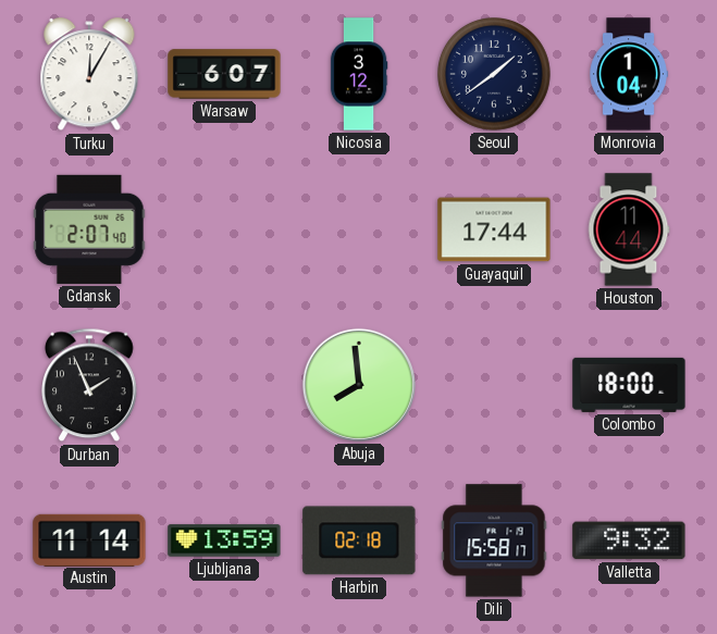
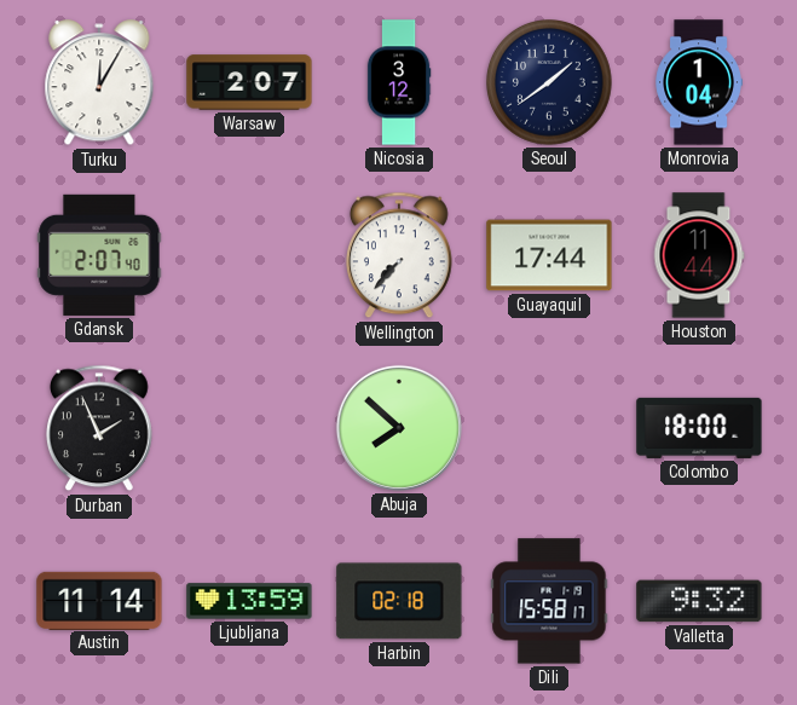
Warsaw: 6:07 -> 2:07
Wellington: none -> 7:37
Abuja: 7:59 -> 7:52
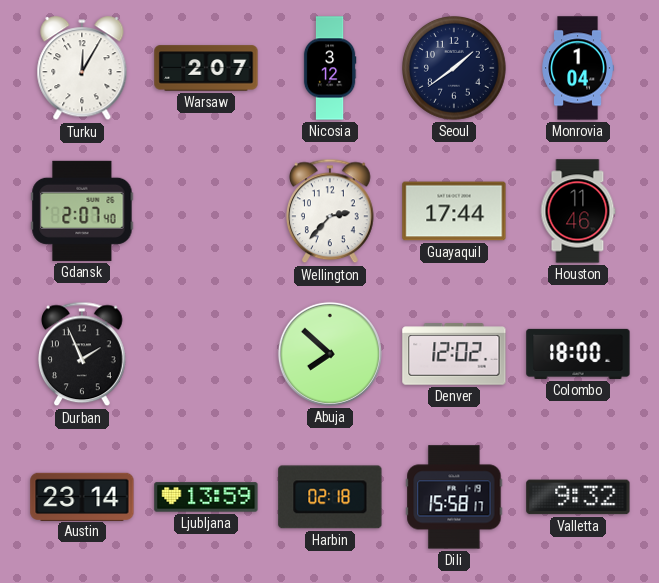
Wellington: 7:37 -> 2:37
Houston: 11:44 -> 11:46
Denver: none -> 12:02
Austin: 11:14 -> 23:14
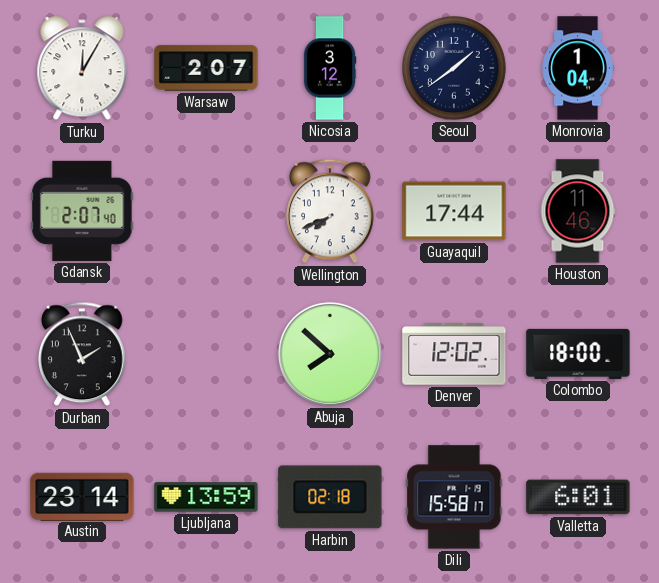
Wellington: 2:37 -> 7:41
Valletta: 9:32 -> 6:01
